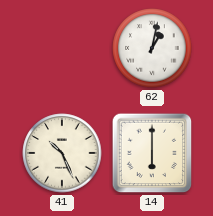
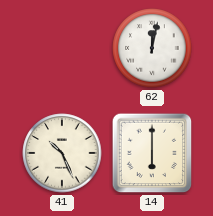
62: 1:02 -> 12:02
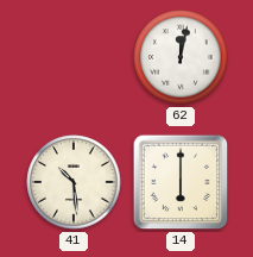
41: 10:26 -> 10:29
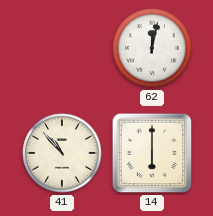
41: 10:29 -> 10:53
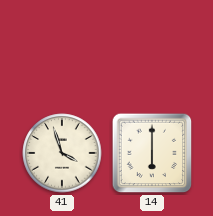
62: 12:02 -> none
41: 10:53 -> 3:57
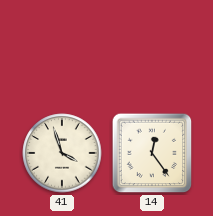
14: 6:00 -> 12:24
